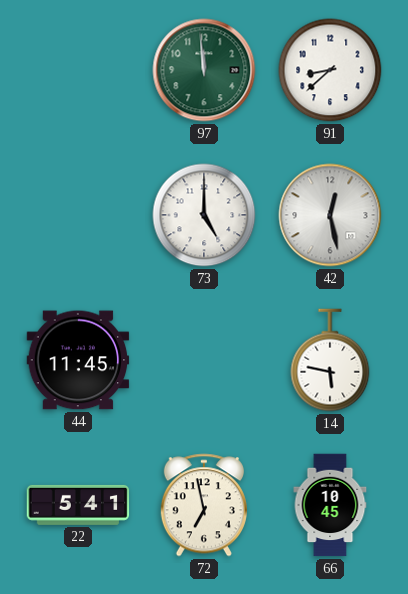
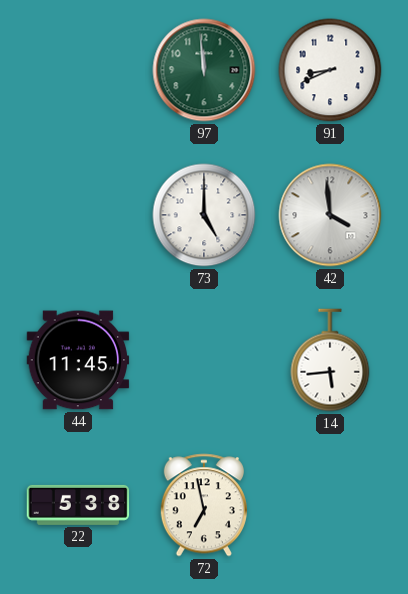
91: 8:38 -> 8:41
42: 12:28 -> 3:59
14: 5:47 -> 5:44
22: 5:41 -> 5:38
66: 10:45 -> none
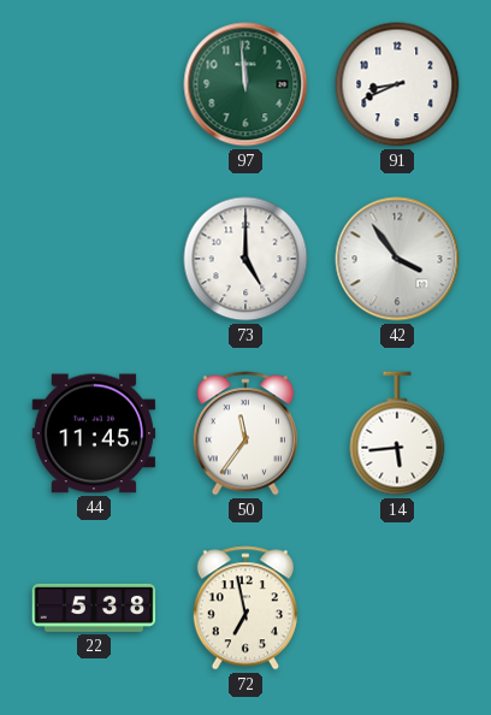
42: 3:59 -> 3:54
50: none -> 11:36
